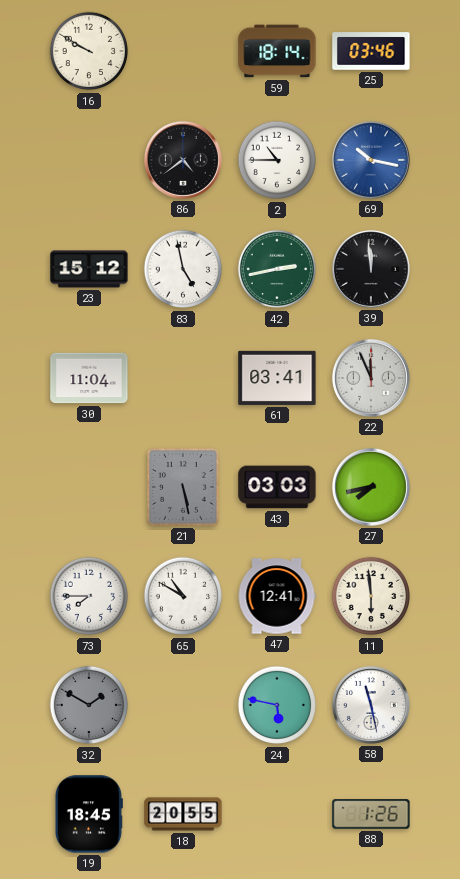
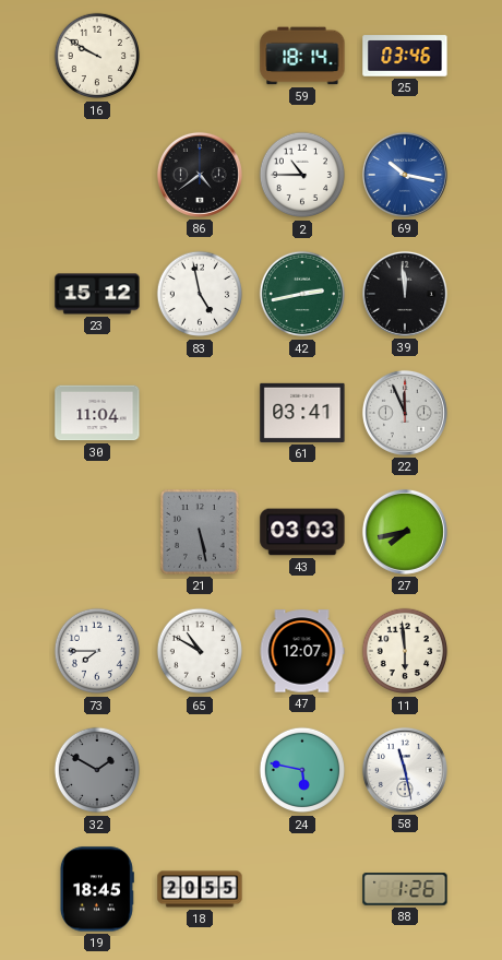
47: 12:41 -> 12:07
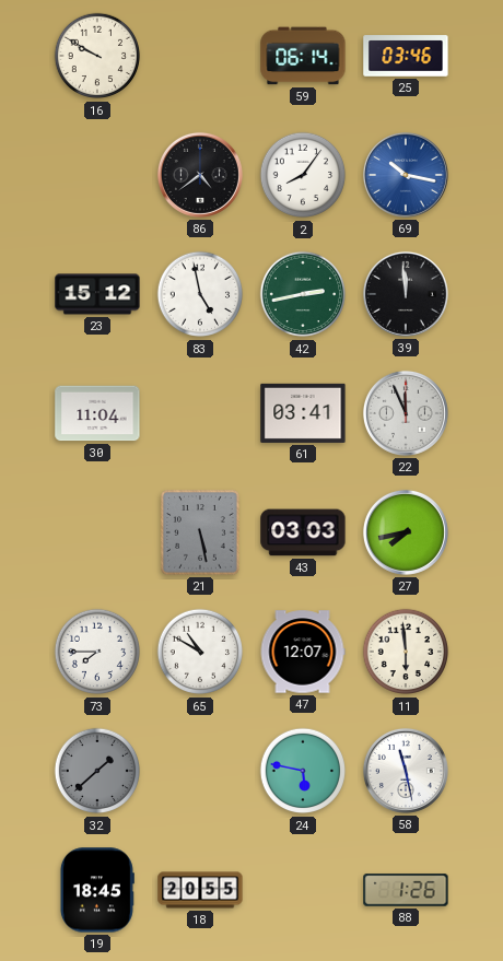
59: 18:14 -> 06:14
2: 10:45 -> 8:06
32: 1:50 -> 1:38
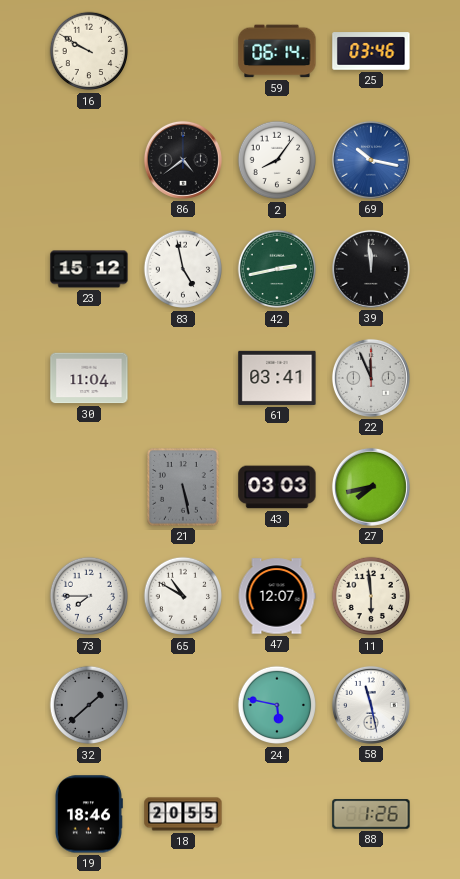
19: 18:45 -> 18:46
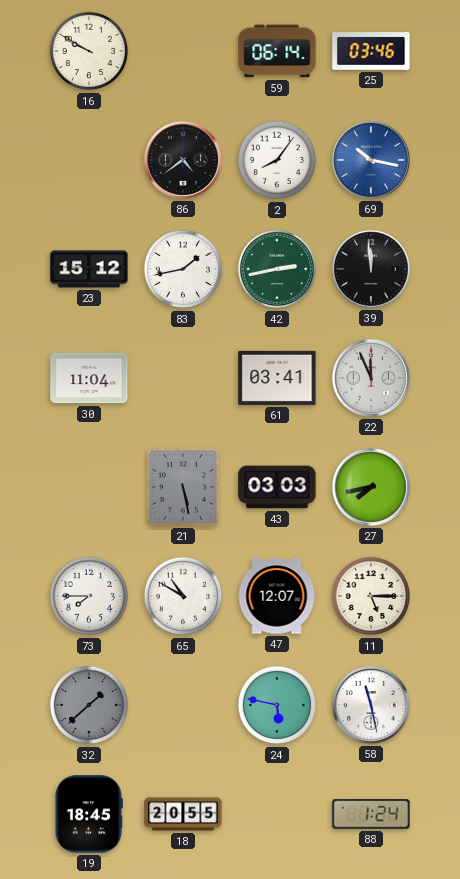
83: 4:58 -> 1:43
11: 5:59 -> 5:15
19: 18:46 -> 18:45
88: 1:26 -> 1:24
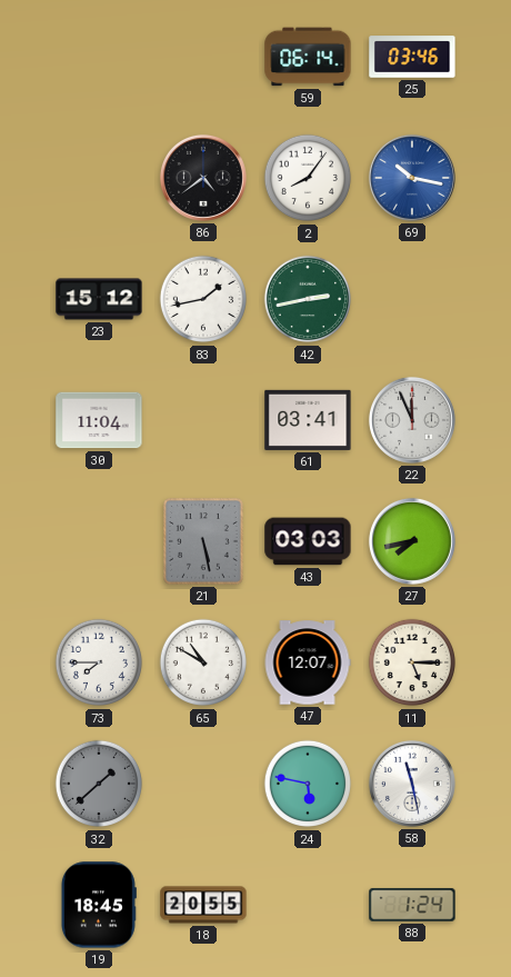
16: 9:50 -> none
39: 11:59 -> none
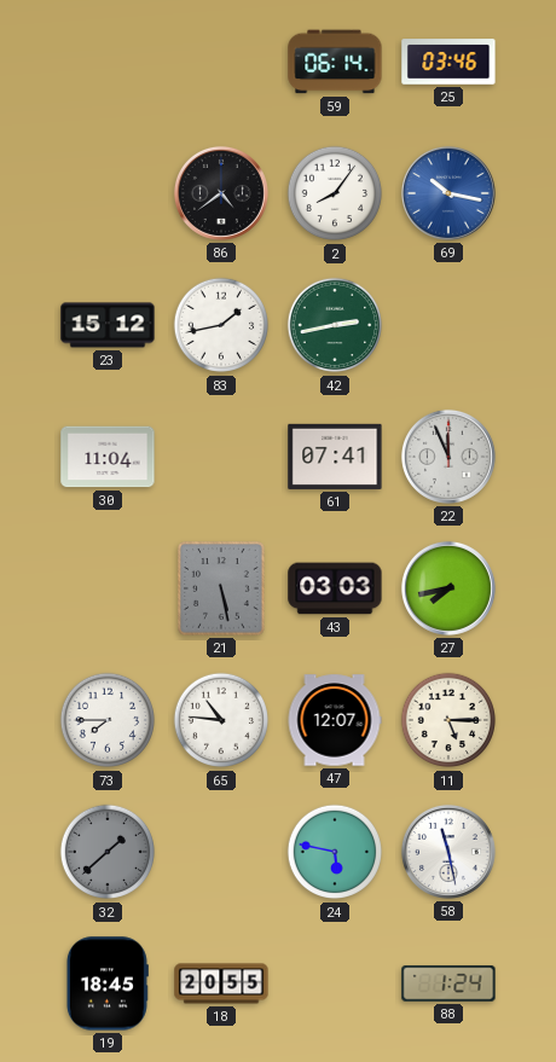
61: 03:41 -> 07:41
65: 10:50 -> 10:46
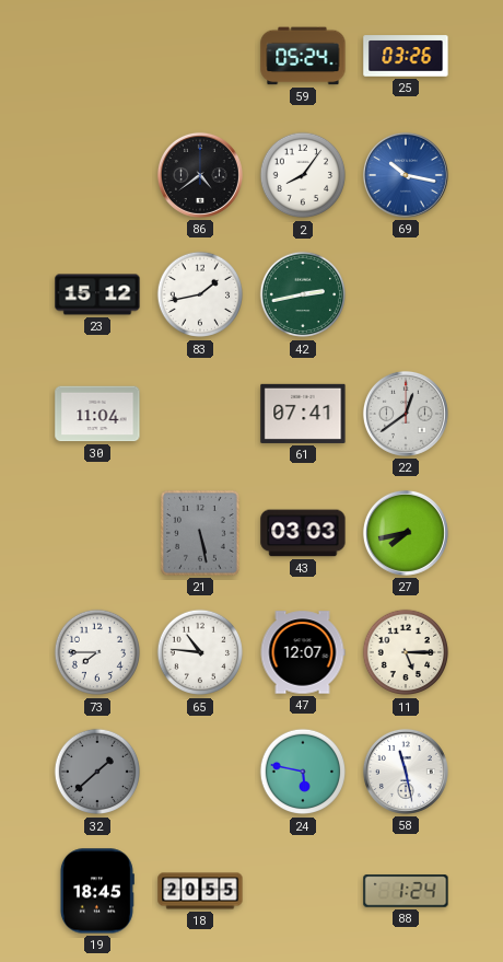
59: 06:14 -> 05:24
25: 03:46 -> 03:26
22: 11:56 -> 12:39
